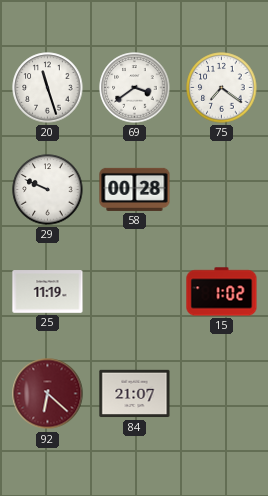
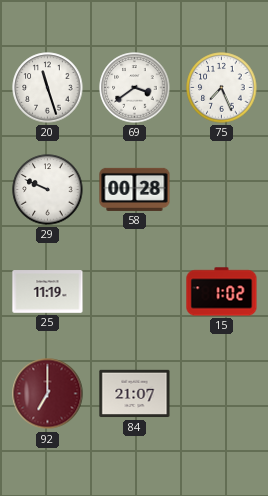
75: 7:21 -> 7:26
92: 6:22 -> 7:00
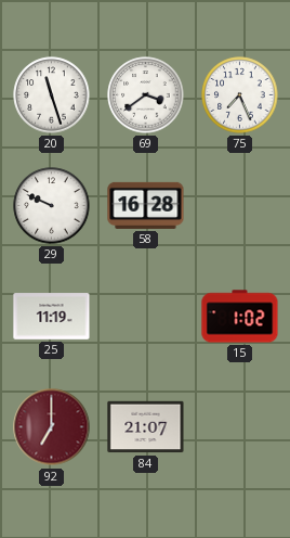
58: 00:28 -> 16:28
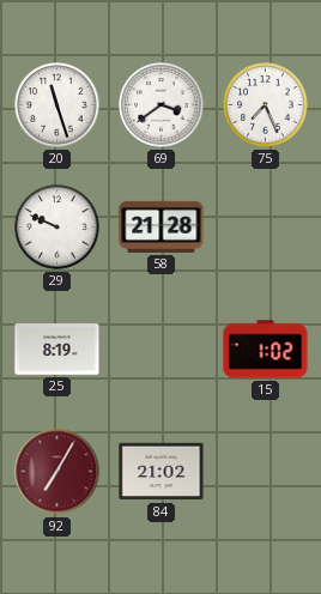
58: 16:28 -> 21:28
25: 11:19 -> 8:19
92: 7:00 -> 7:05
84: 21:07 -> 21:02
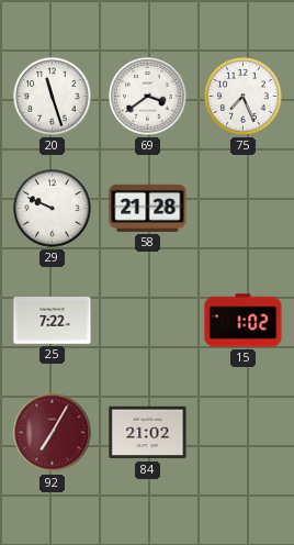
25: 8:19 -> 7:22
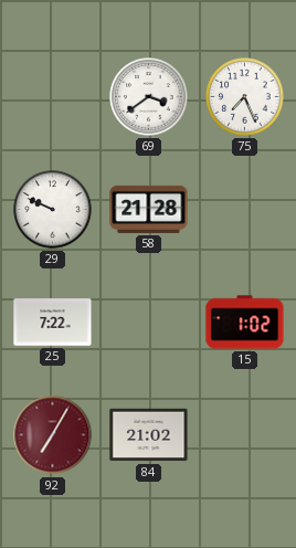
20: 11:27 -> none
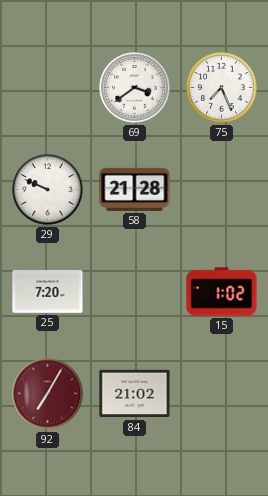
25: 7:22 -> 7:20
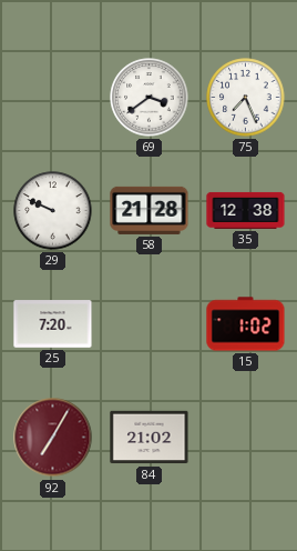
35: none -> 12:38
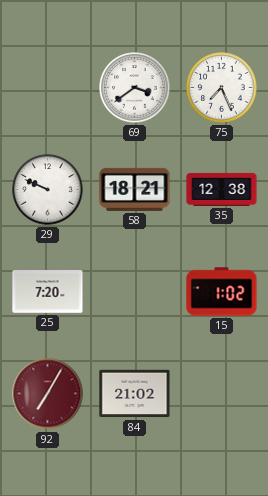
58: 21:28 -> 18:21
